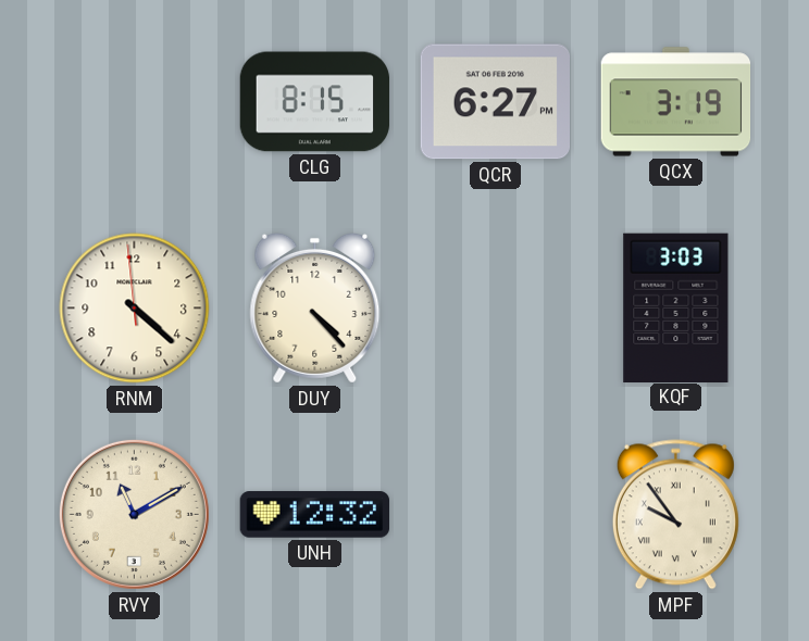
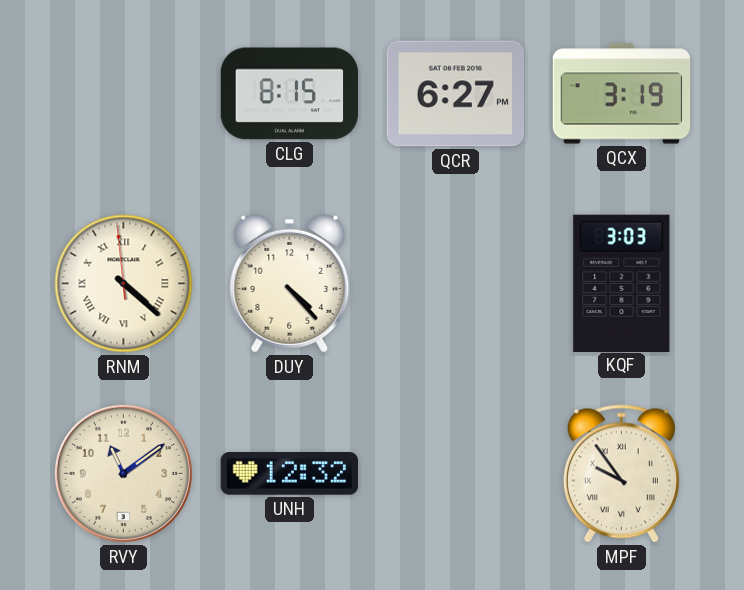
RNM numerals: Arabic -> Roman
RVY: 11:10 -> 11:09
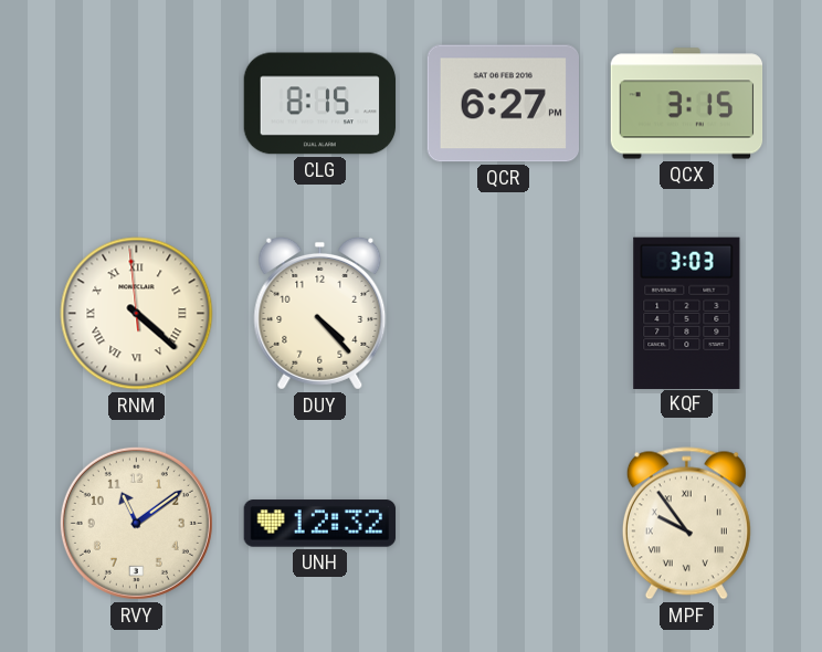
QCX: 3:19 -> 3:15
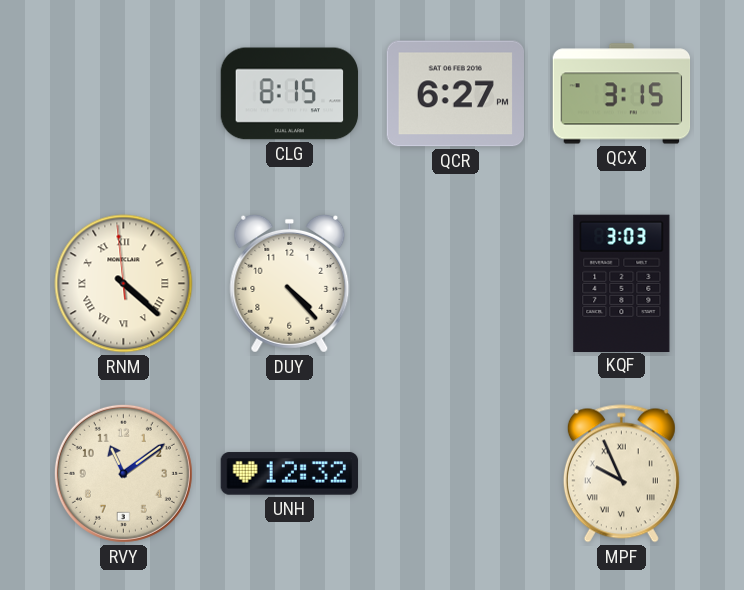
MPF: 9:54 -> 9:56
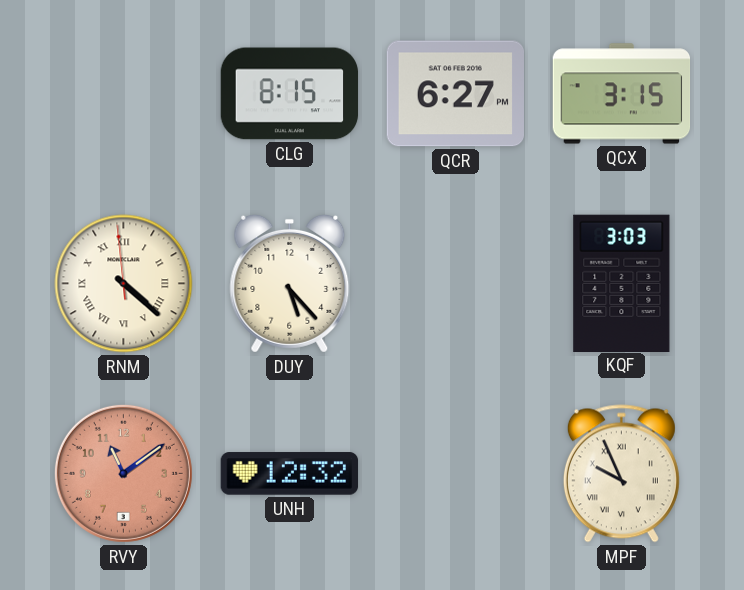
DUY: 4:23 -> 5:23
RVY dial: cream -> salmon
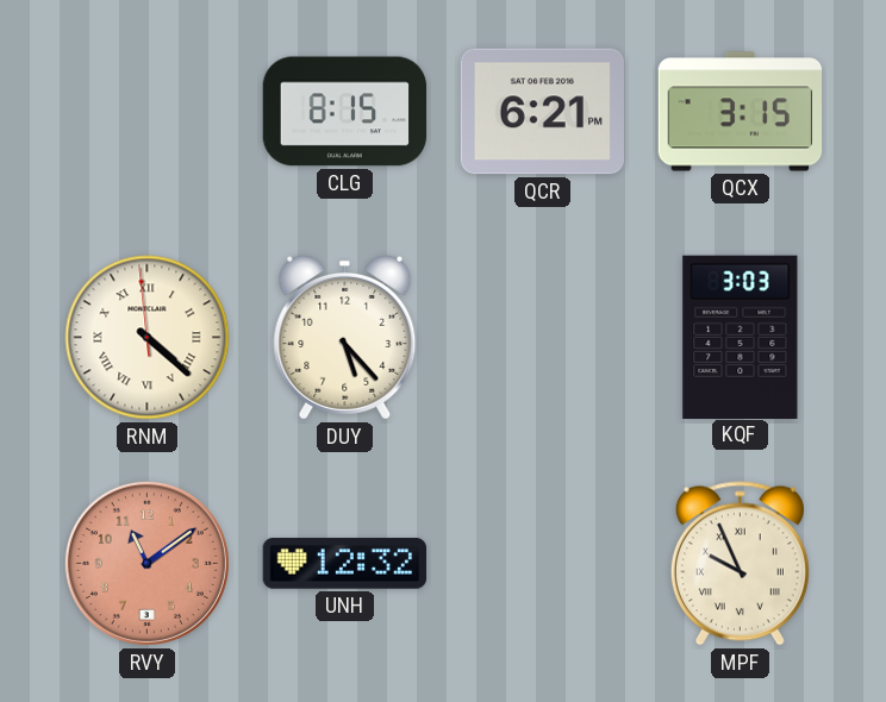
QCR: 6:27 -> 6:21
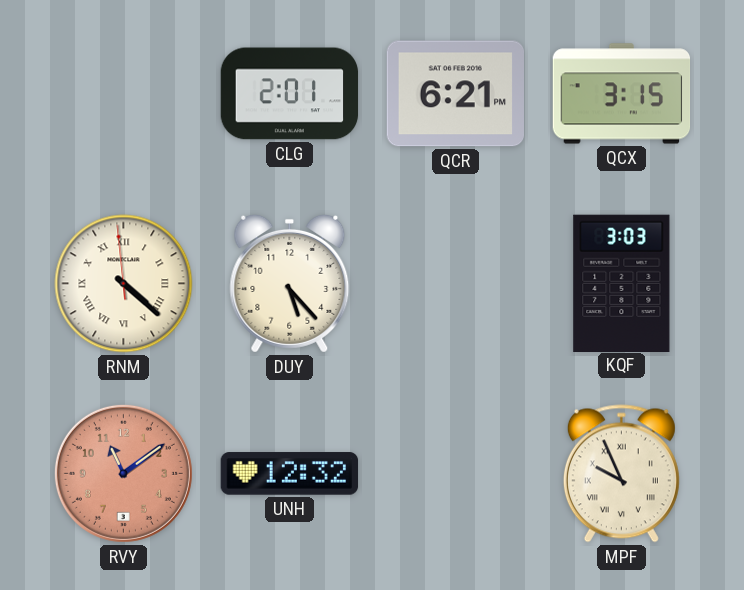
CLG: 8:15 -> 2:01
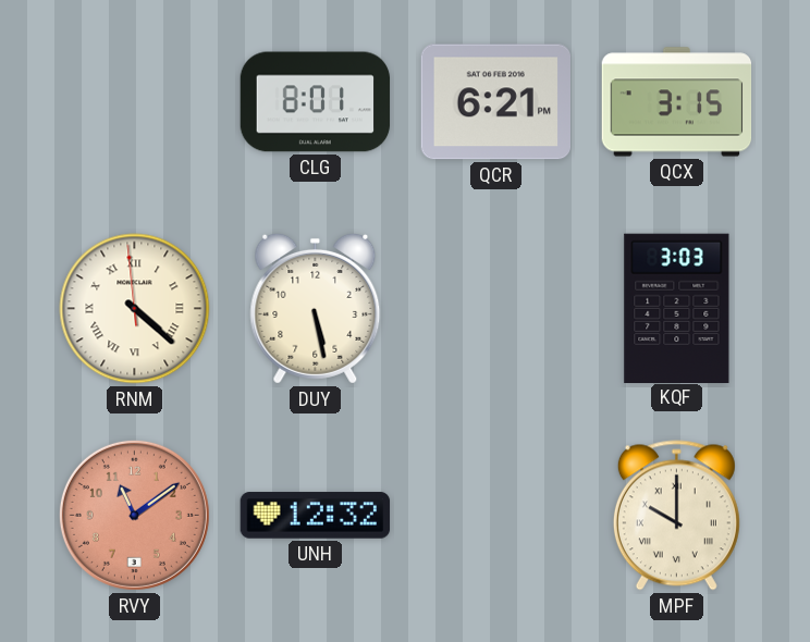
CLG: 2:01 -> 8:01
DUY: 5:23 -> 5:28
MPF: 9:56 -> 10:00
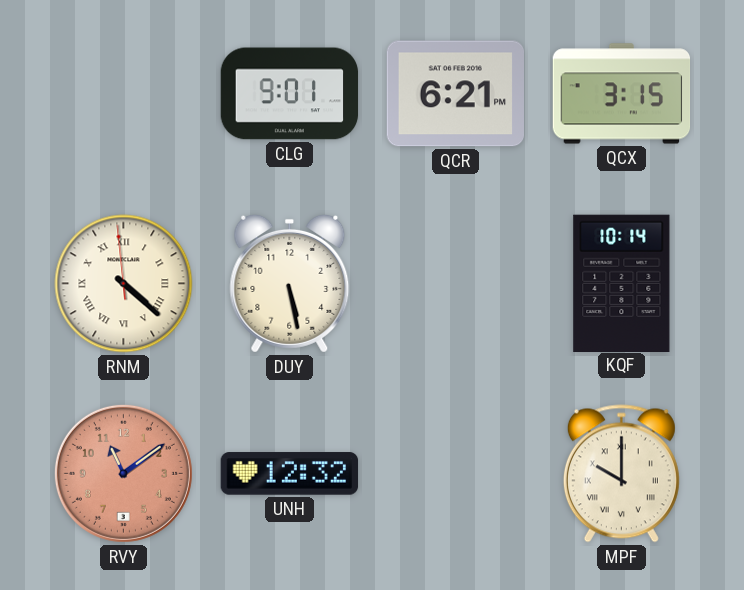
CLG: 8:01 -> 9:01
KQF: 3:03 -> 10:14
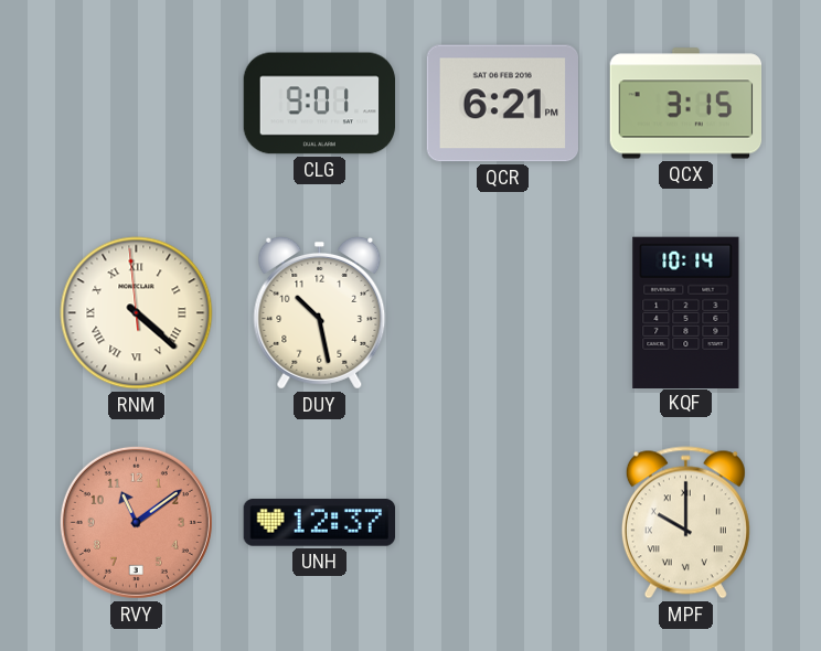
DUY: 5:28 -> 10:28
UNH: 12:32 -> 12:37
